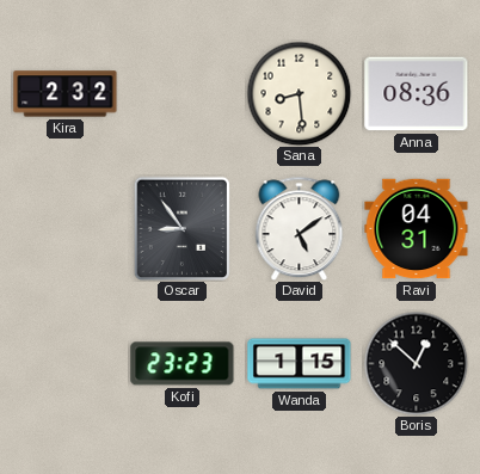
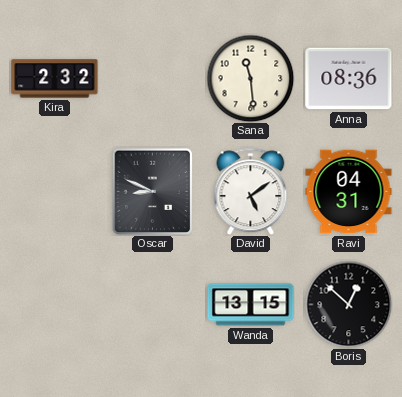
Sana: 8:29 -> 11:29
Oscar: 8:54 -> 8:49
Kofi: 23:23 -> none
Wanda: 1:15 -> 13:15
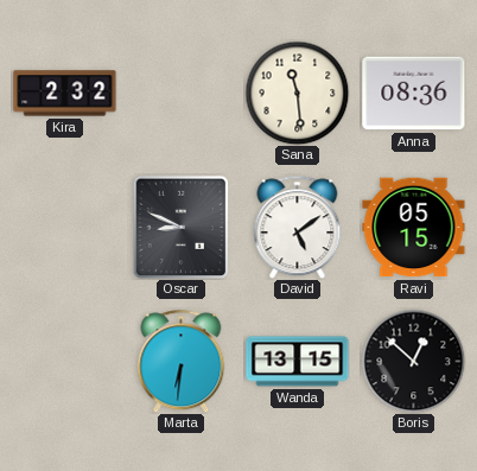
Ravi: 04:31 -> 05:15
Marta: none -> 6:31
